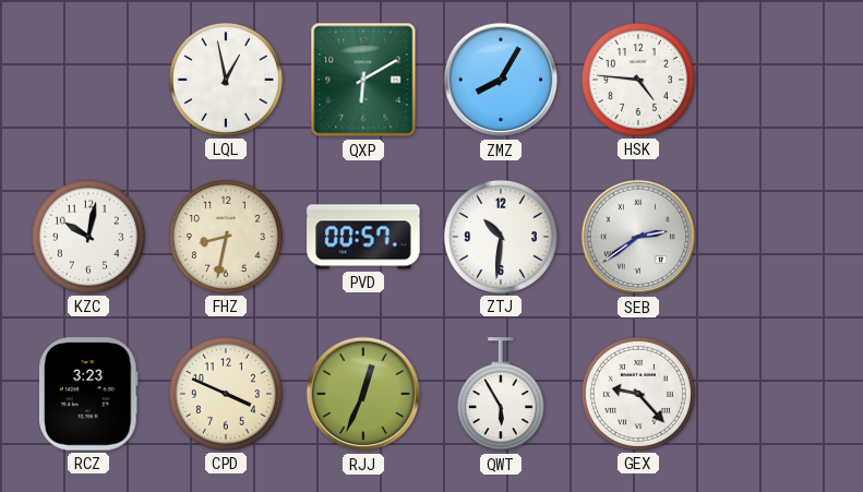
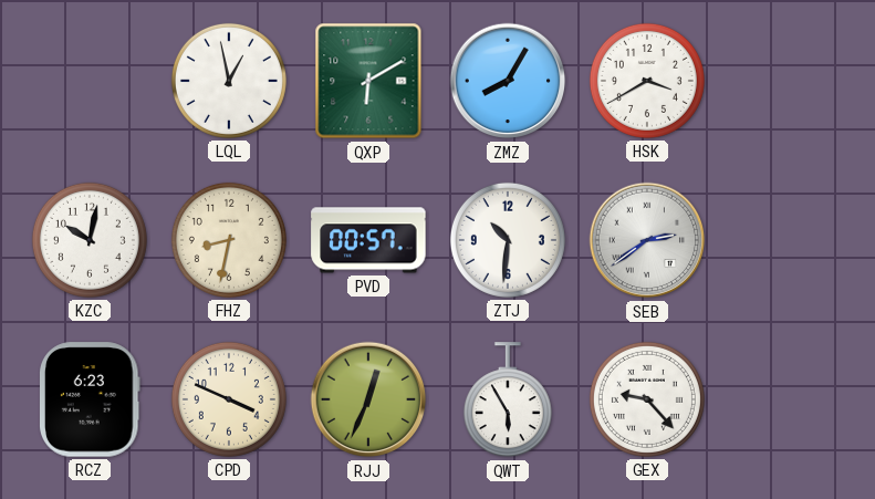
HSK: 4:46 -> 3:40
RCZ: 3:23 -> 6:23
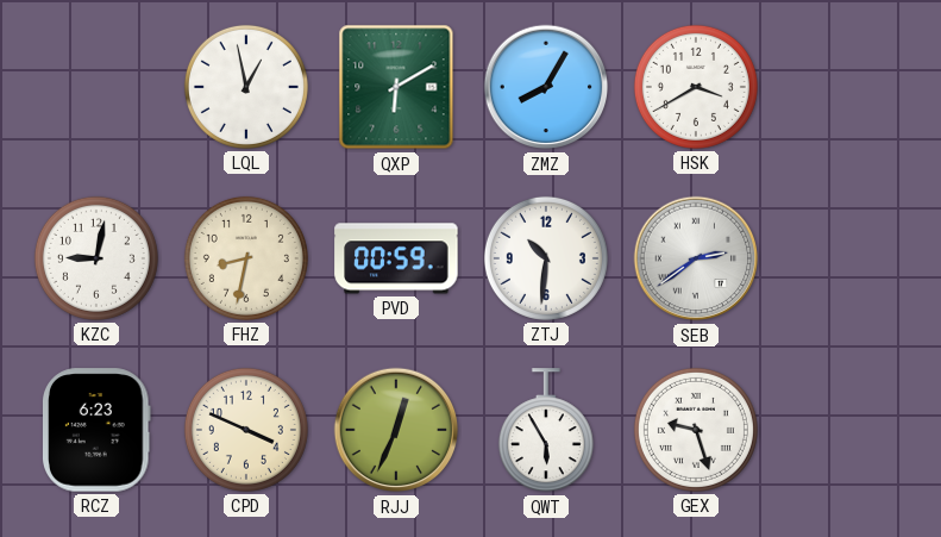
KZC: 10:02 -> 9:02
PVD: 00:57 -> 00:59
GEX: 9:23 -> 9:27
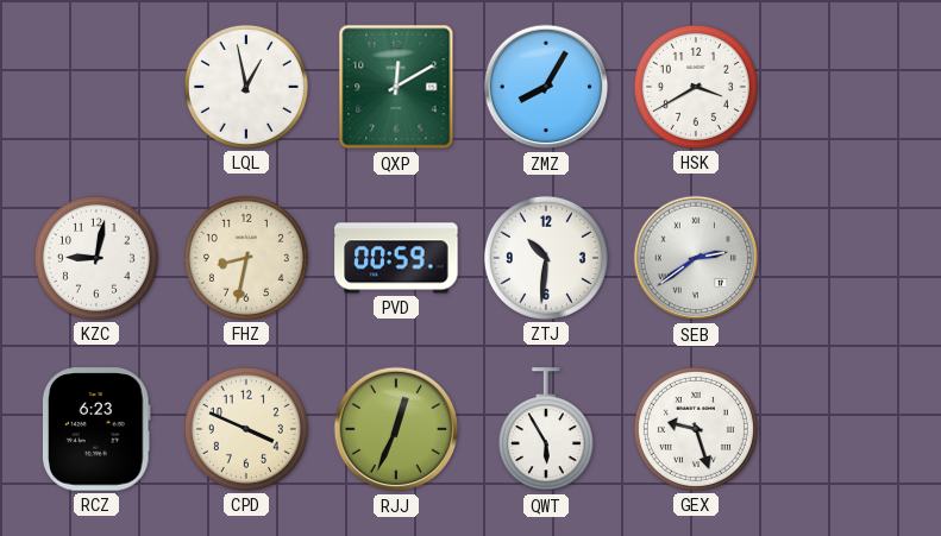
QXP: 6:10 -> 12:10
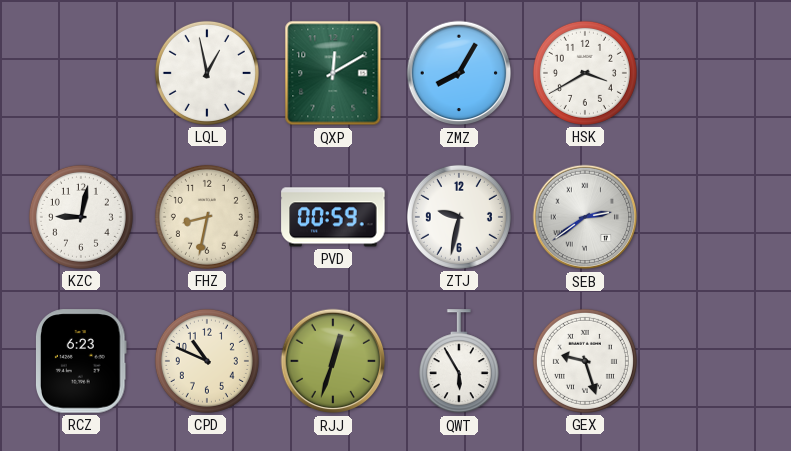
ZTJ: 10:31 -> 9:32
CPD: 3:49 -> 10:49
RJJ: 12:34 -> 12:33
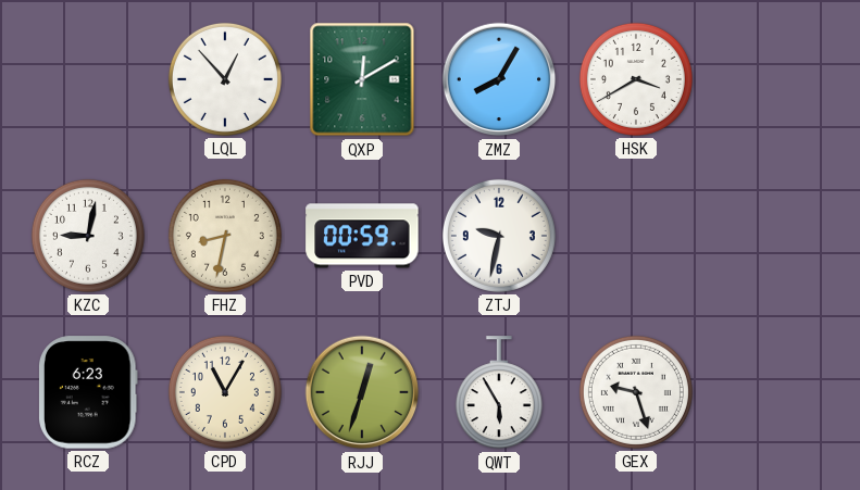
LQL: 12:58 -> 12:53
SEB: 2:39 -> none
CPD: 10:49 -> 11:05
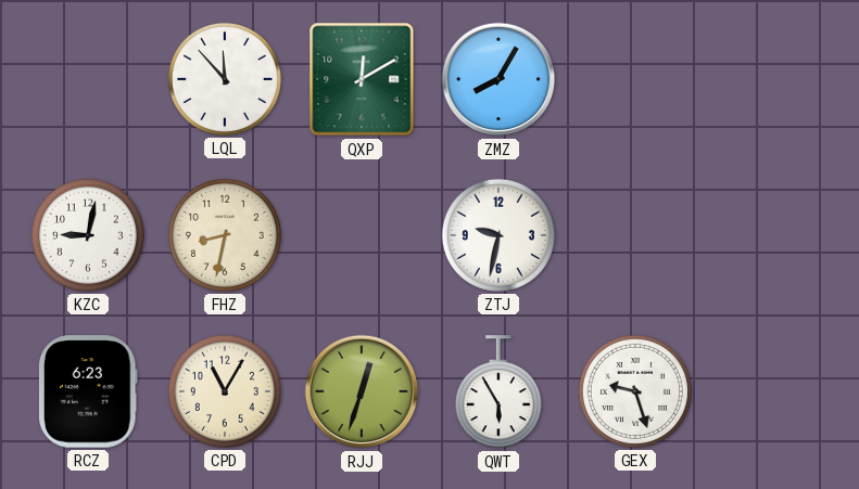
LQL: 12:53 -> 11:53
HSK: 3:40 -> none
PVD: 00:59 -> none
